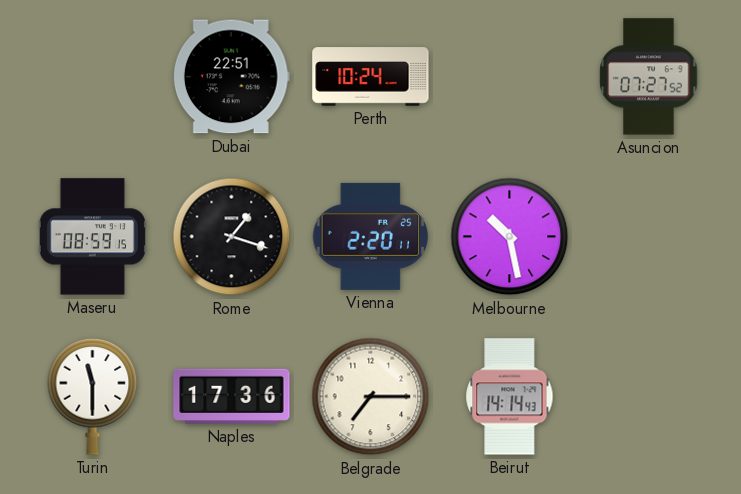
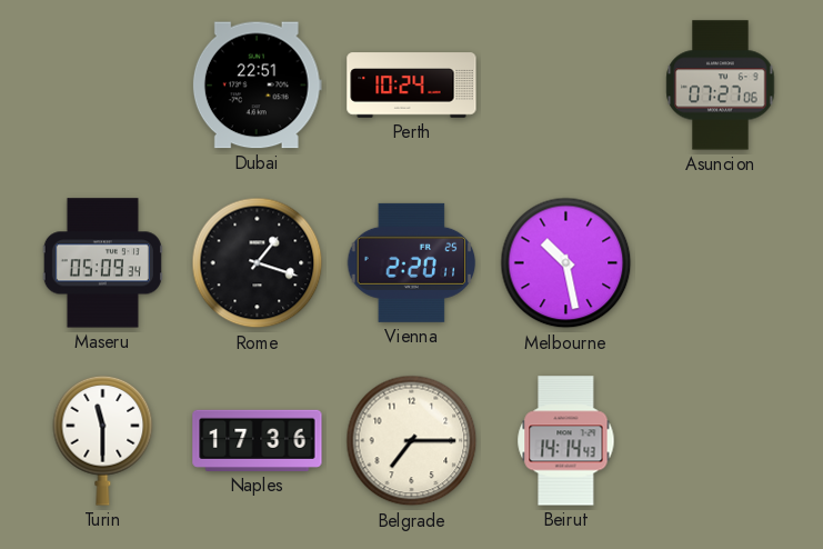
Asuncion: 07:27:52 -> 07:27:06
Maseru: 08:59 -> 05:09
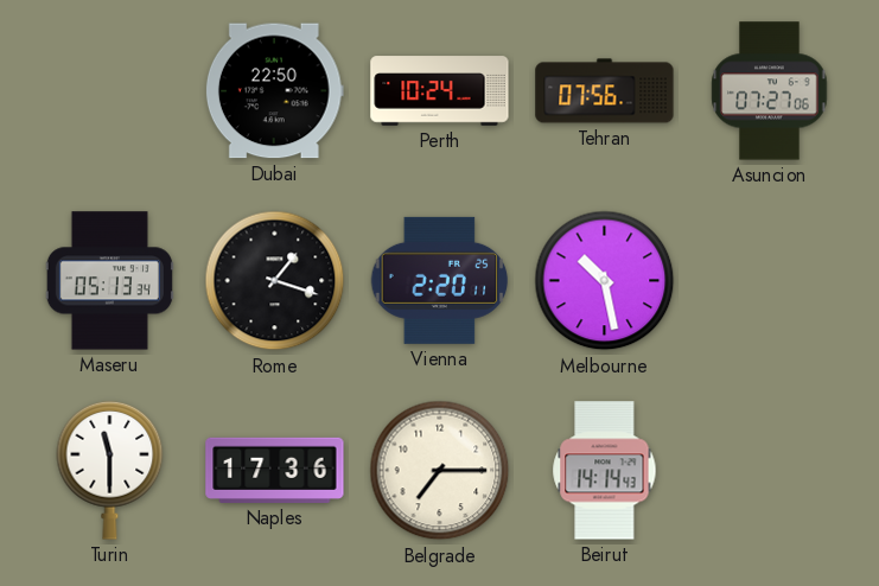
Dubai: 22:51 -> 22:50
Tehran: none -> 07:56
Maseru: 05:09 -> 05:13
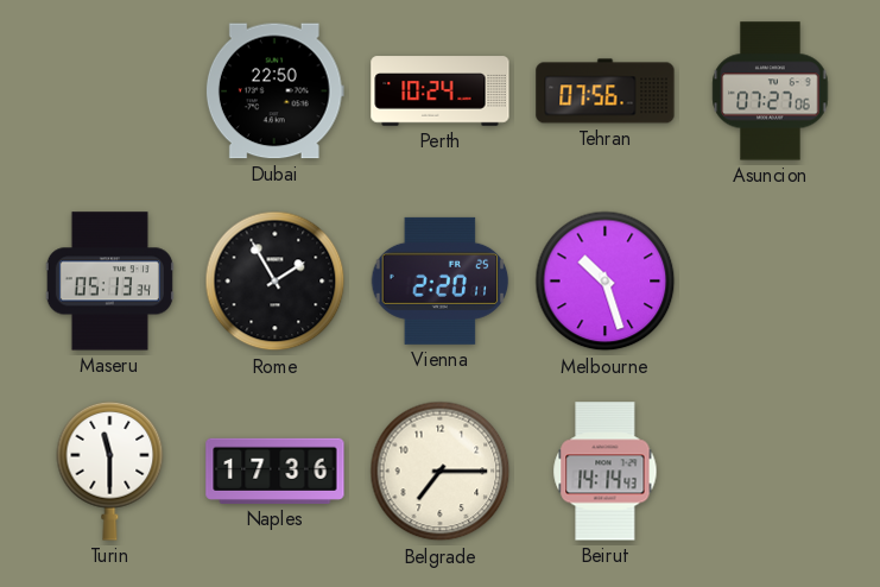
Rome: 1:18 -> 1:55
Melbourne: 10:28 -> 10:27
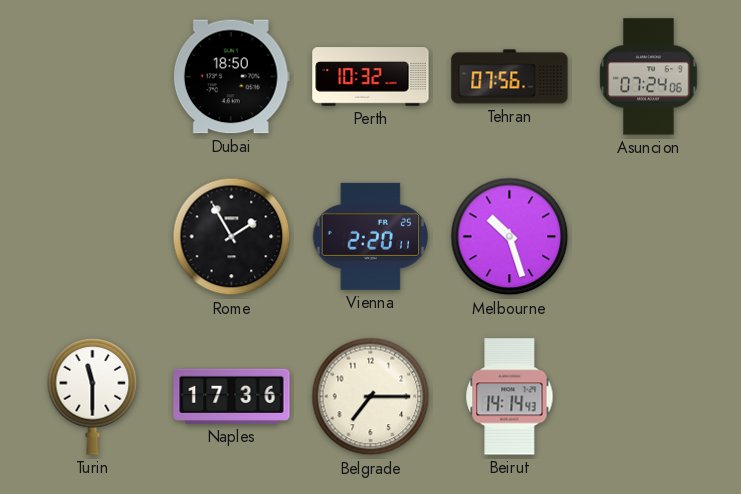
Dubai: 22:50 -> 18:50
Perth: 10:24 -> 10:32
Asuncion: 07:27 -> 07:24
Maseru: 05:13 -> none
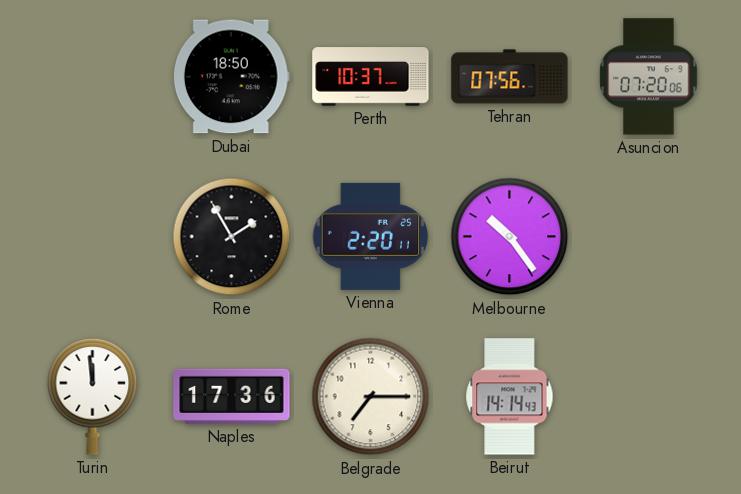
Perth: 10:32 -> 10:37
Asuncion: 07:24 -> 07:20
Melbourne: 10:27 -> 10:24
Turin: 11:30 -> 11:59
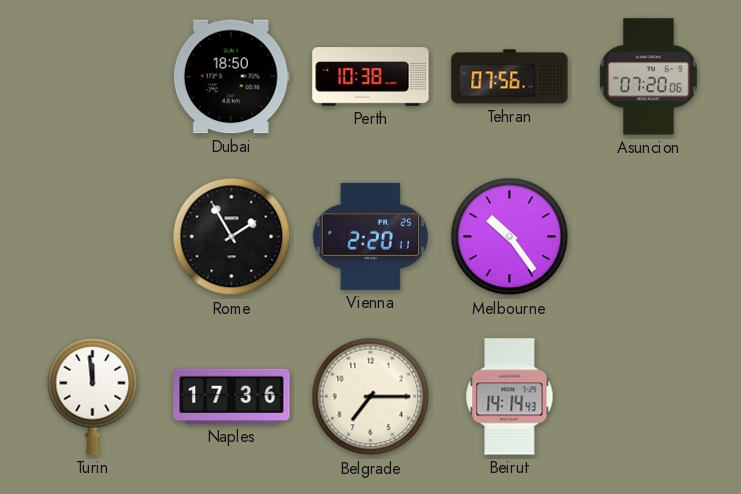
Perth: 10:37 -> 10:38
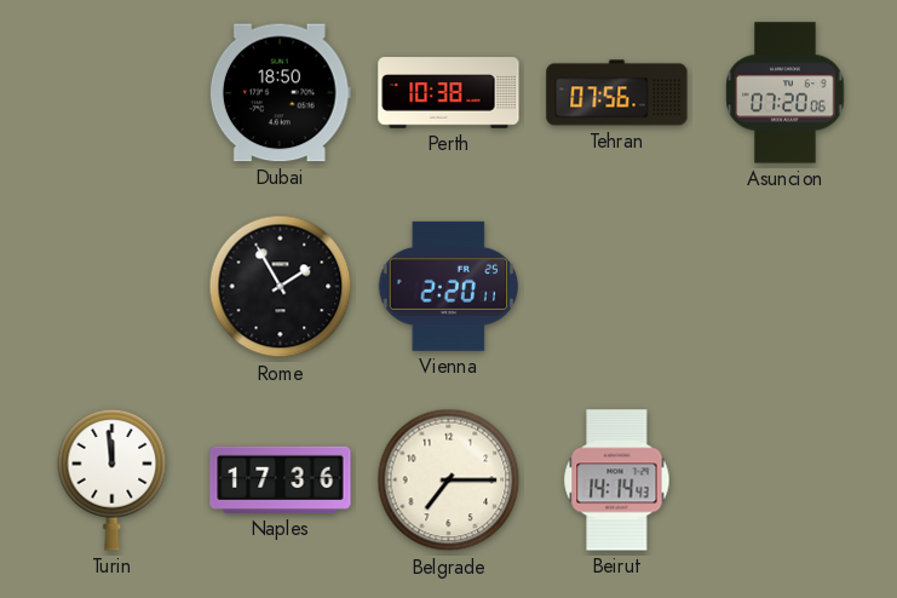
Melbourne: 10:24 -> none
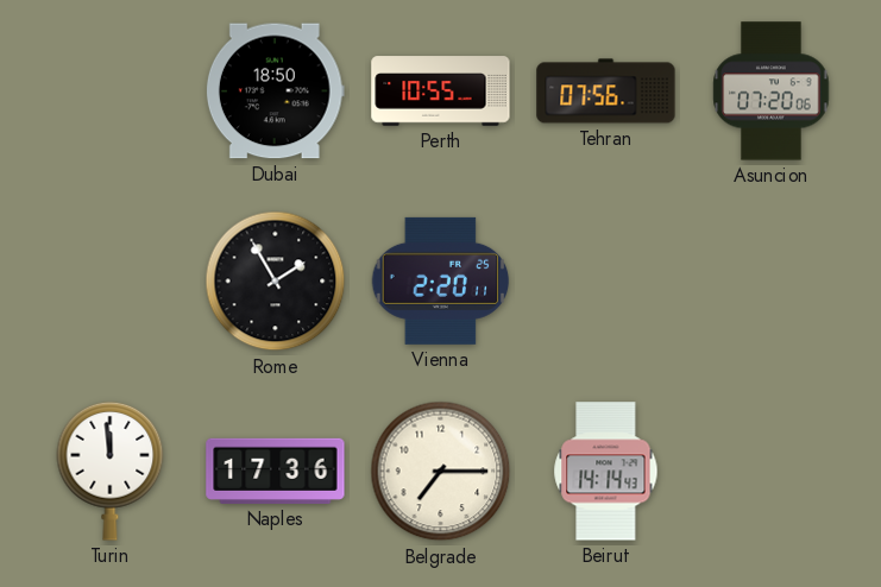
Perth: 10:38 -> 10:55
